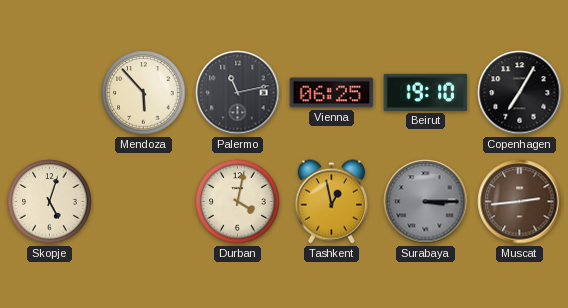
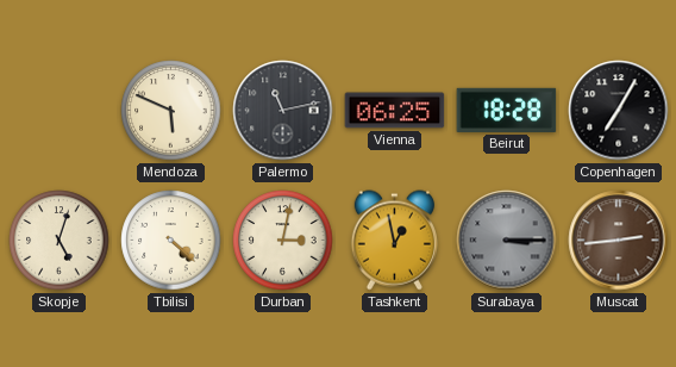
Mendoza: 5:53 -> 5:49
Beirut: 19:10 -> 18:28
Tbilisi: none -> 4:22
Durban: 4:02 -> 3:02
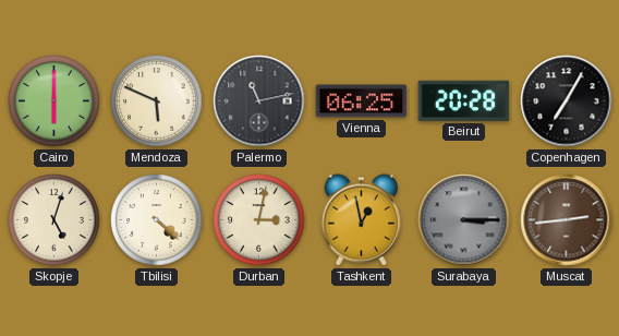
Cairo: none -> 6:00
Beirut: 18:28 -> 20:28
